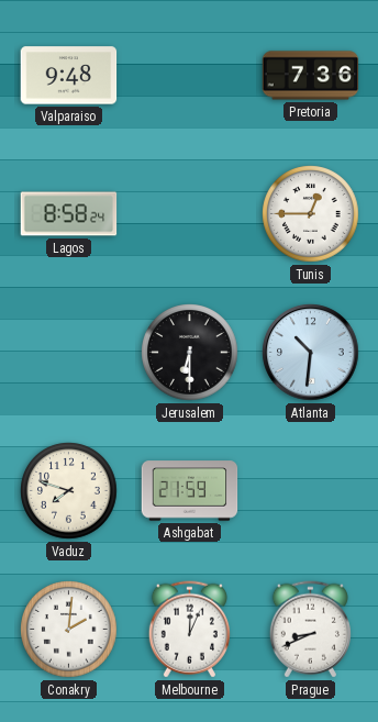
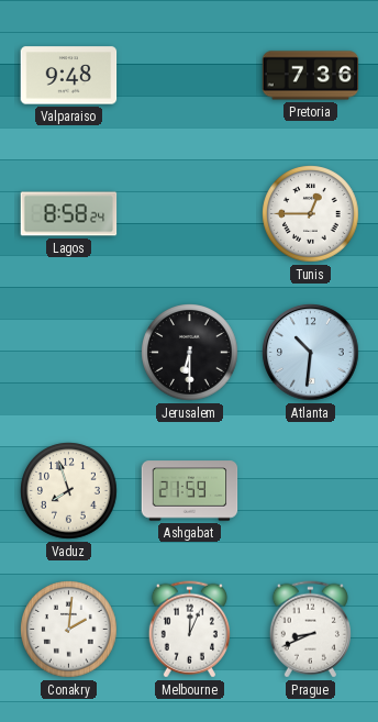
Vaduz: 7:48 -> 7:57
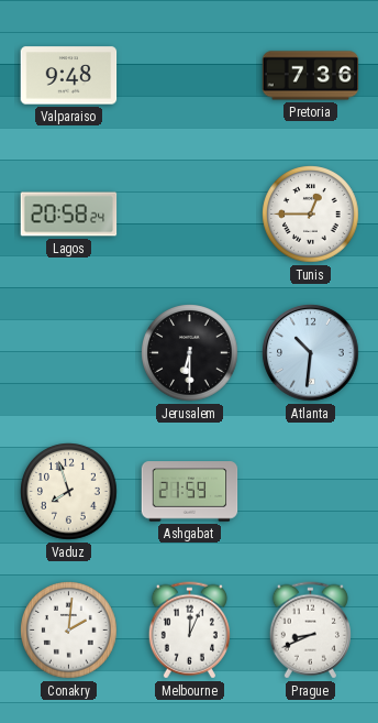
Lagos: 8:58 -> 20:58
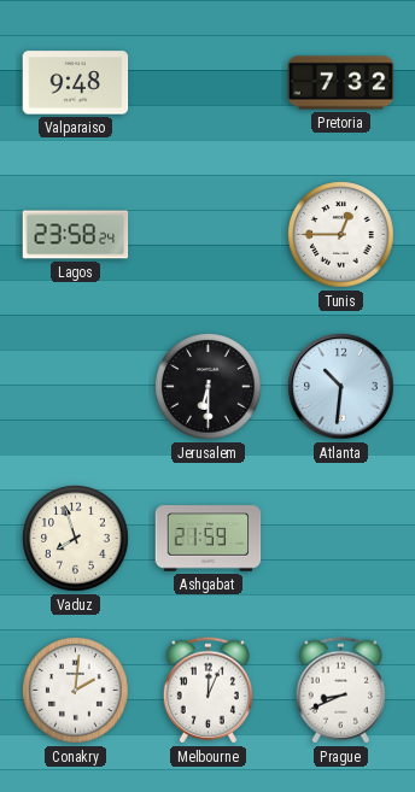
Pretoria: 7:36 -> 7:32
Lagos: 20:58 -> 23:58
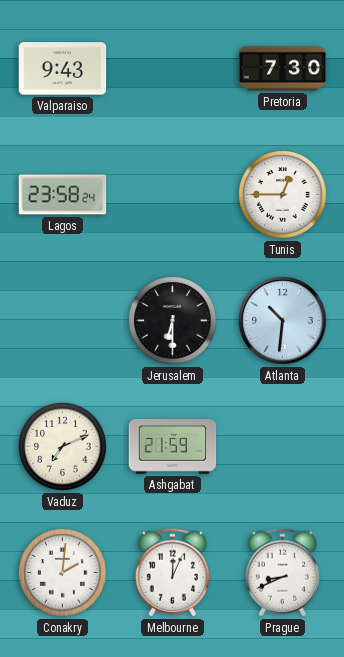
Valparaiso: 9:48 -> 9:43
Pretoria: 7:32 -> 7:30
Vaduz: 7:57 -> 7:11
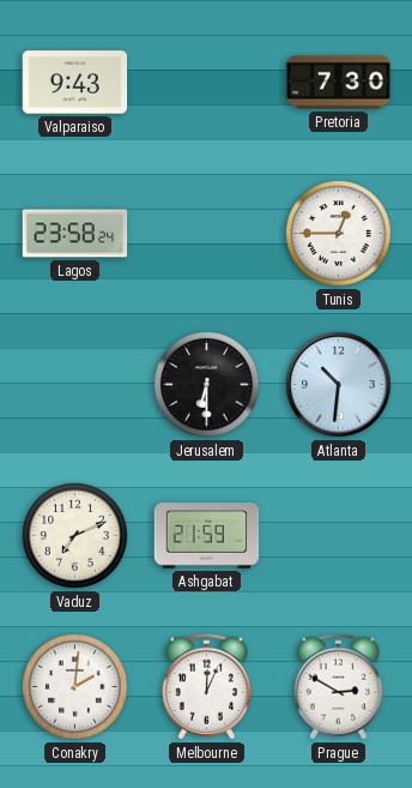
Prague: 8:41 -> 2:50
